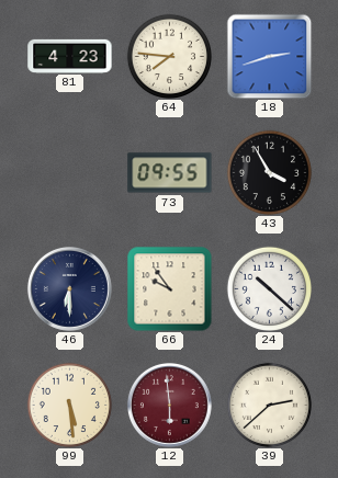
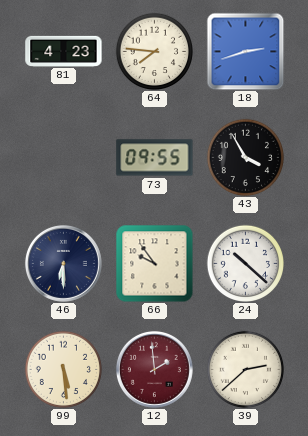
12: 5:59 -> 1:59
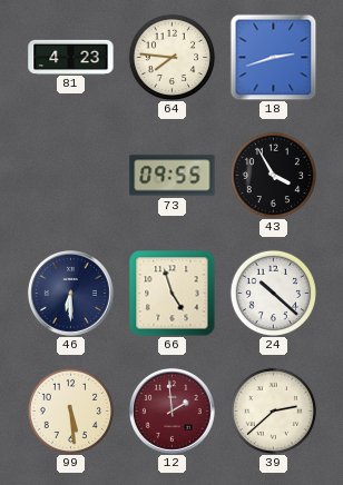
66: 9:54 -> 4:57
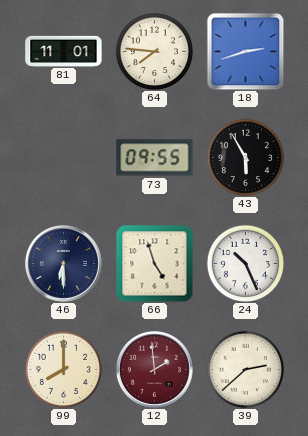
81: 4:23 -> 11:01
43: 3:55 -> 5:55
24: 10:22 -> 10:26
99: 5:29 -> 8:00
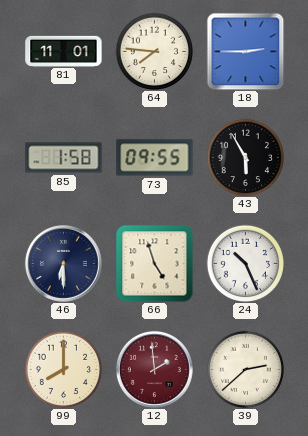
18: 2:42 -> 2:45
85: none -> 1:58
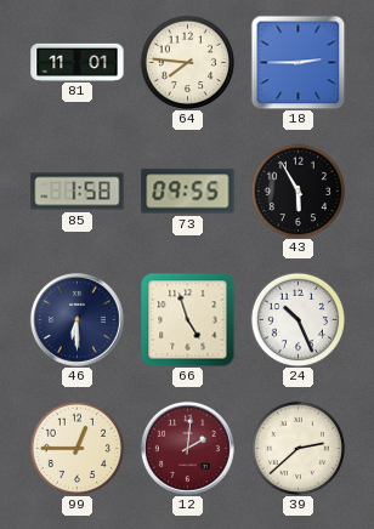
99: 8:00 -> 12:45
12: 1:59 -> 2:01
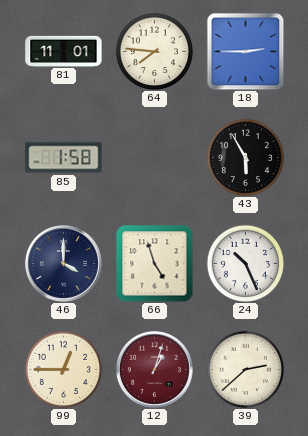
73: 09:55 -> none
46: 6:30 -> 4:00
12: 2:01 -> 1:03
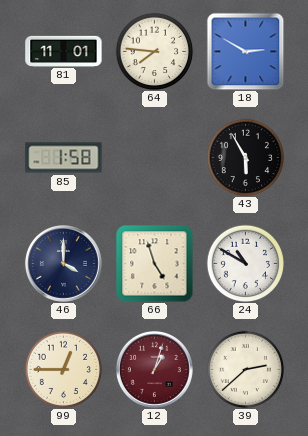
18: 2:45 -> 2:50
24: 10:26 -> 10:50
